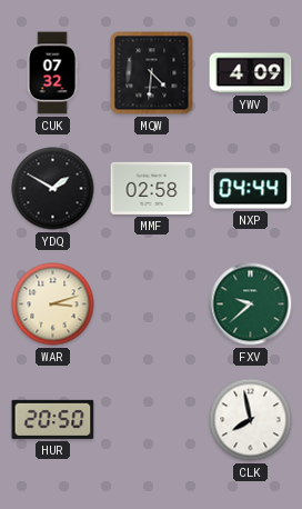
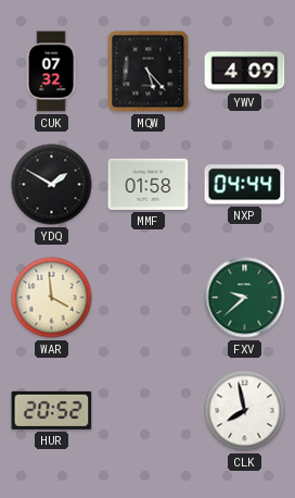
MQW: 4:31 -> 5:23
MMF: 02:58 -> 01:58
WAR: 3:12 -> 3:59
HUR: 20:50 -> 20:52
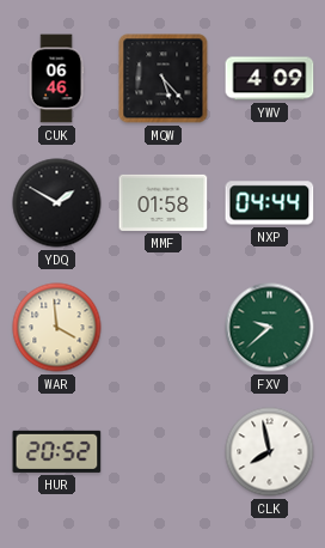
CUK: 07:32 -> 06:46
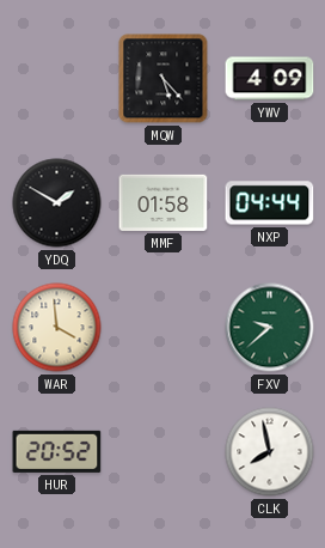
CUK: 06:46 -> none
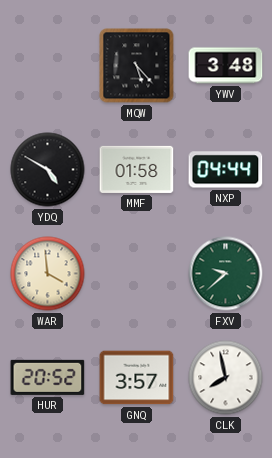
YWV: 4:09 -> 3:48
YDQ: 1:50 -> 4:50
GNQ: none -> 3:57
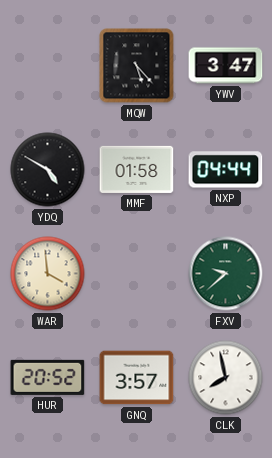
YWV: 3:48 -> 3:47
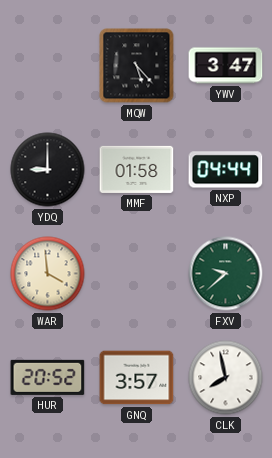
YDQ: 4:50 -> 9:00
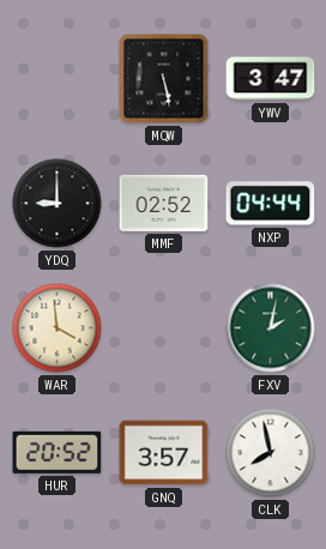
MQW: 5:23 -> 5:28
MMF: 01:58 -> 02:52
FXV: 9:38 -> 2:02
